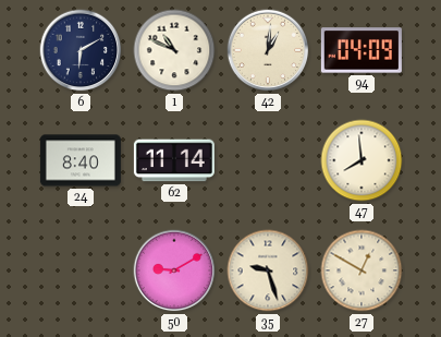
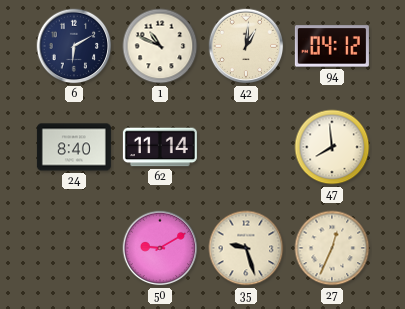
94: 04:09 -> 04:12
27: 12:50 -> 12:34
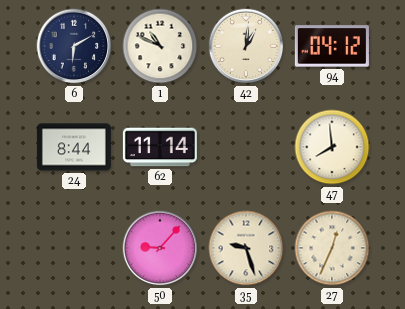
24: 8:40 -> 8:44
50: 9:10 -> 9:07
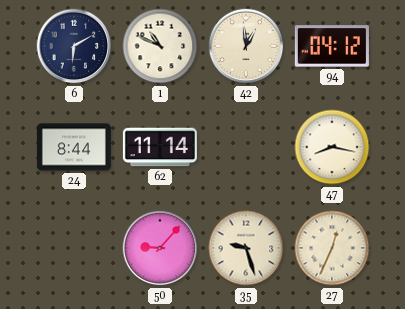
42: 1:01 -> 12:59
47: 7:59 -> 8:17
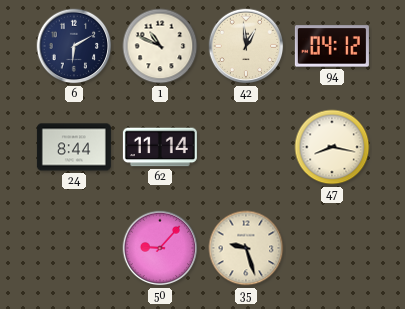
27: 12:34 -> none
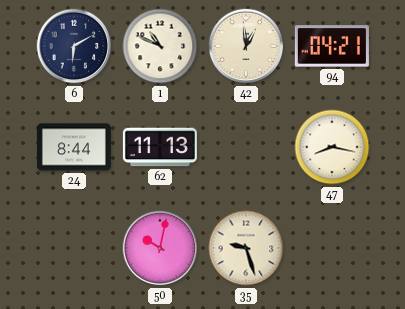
94: 04:12 -> 04:21
62: 11:14 -> 11:13
50: 9:07 -> 10:02
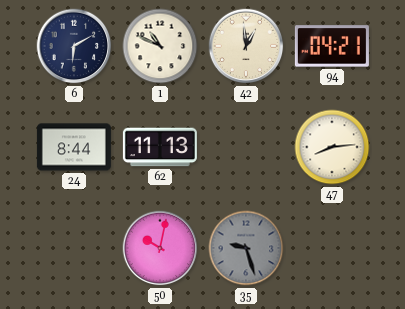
47: 8:17 -> 8:14
35 dial: cream -> grey
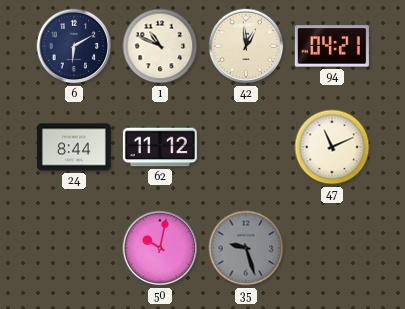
62: 11:13 -> 11:12
47: 8:14 -> 11:11
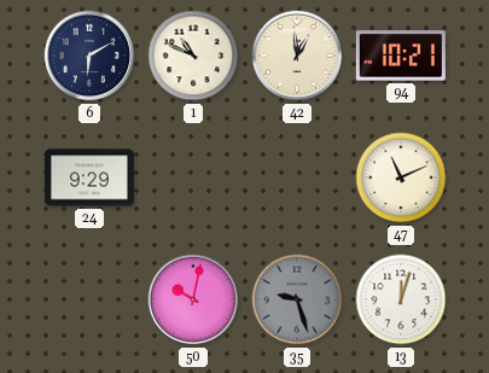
94: 04:21 -> 10:21
24: 8:44 -> 9:29
62: 11:12 -> none
13: none -> 12:03
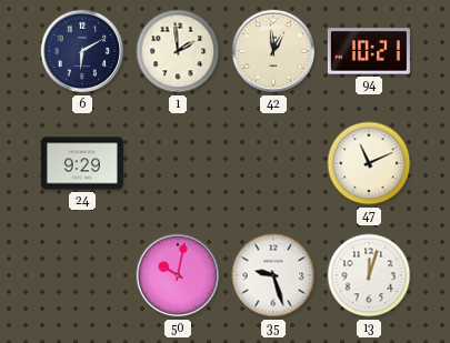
1: 10:49 -> 1:59
35 dial: grey -> white
